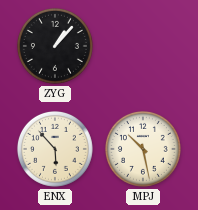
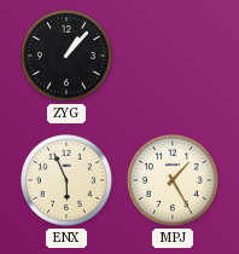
ENX: 5:53 -> 5:56
MPJ: 10:28 -> 1:25
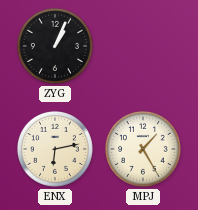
ZYG: 1:07 -> 1:04
ENX: 5:56 -> 6:13
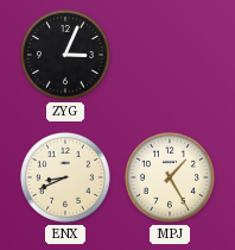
ZYG: 1:04 -> 3:04
ENX: 6:13 -> 8:41
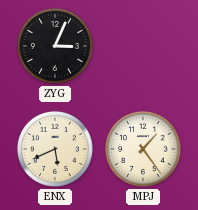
ENX: 8:41 -> 5:41
MPJ: 1:25 -> 1:24
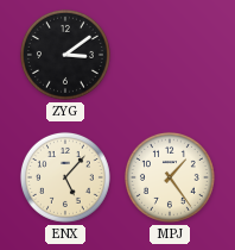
ZYG: 3:04 -> 3:09
ENX: 5:41 -> 5:07
